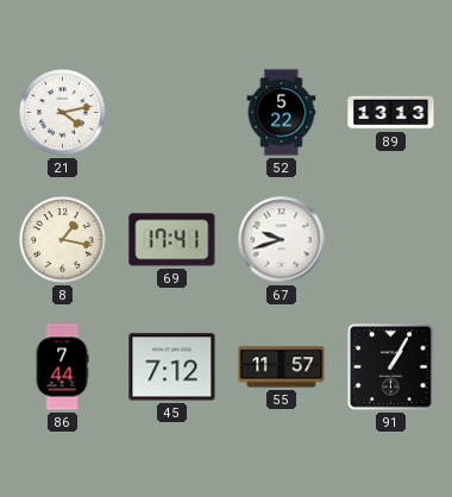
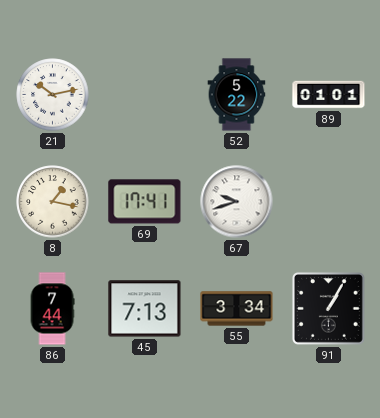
21: 4:13 -> 10:13
89: 13:13 -> 01:01
45: 7:12 -> 7:13
55: 11:57 -> 3:34
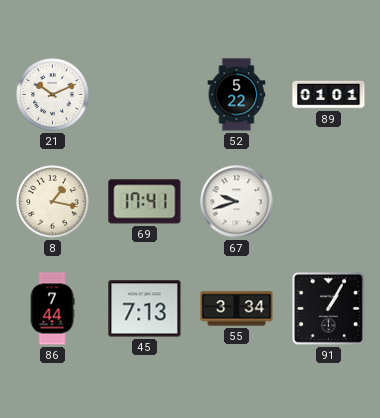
21: 10:13 -> 10:11
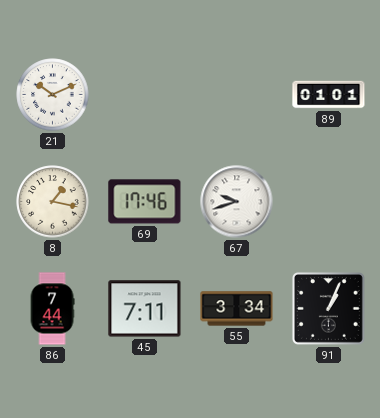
52: 5:22 -> none
69: 17:41 -> 17:46
45: 7:13 -> 7:11
91: 1:05 -> 1:04
